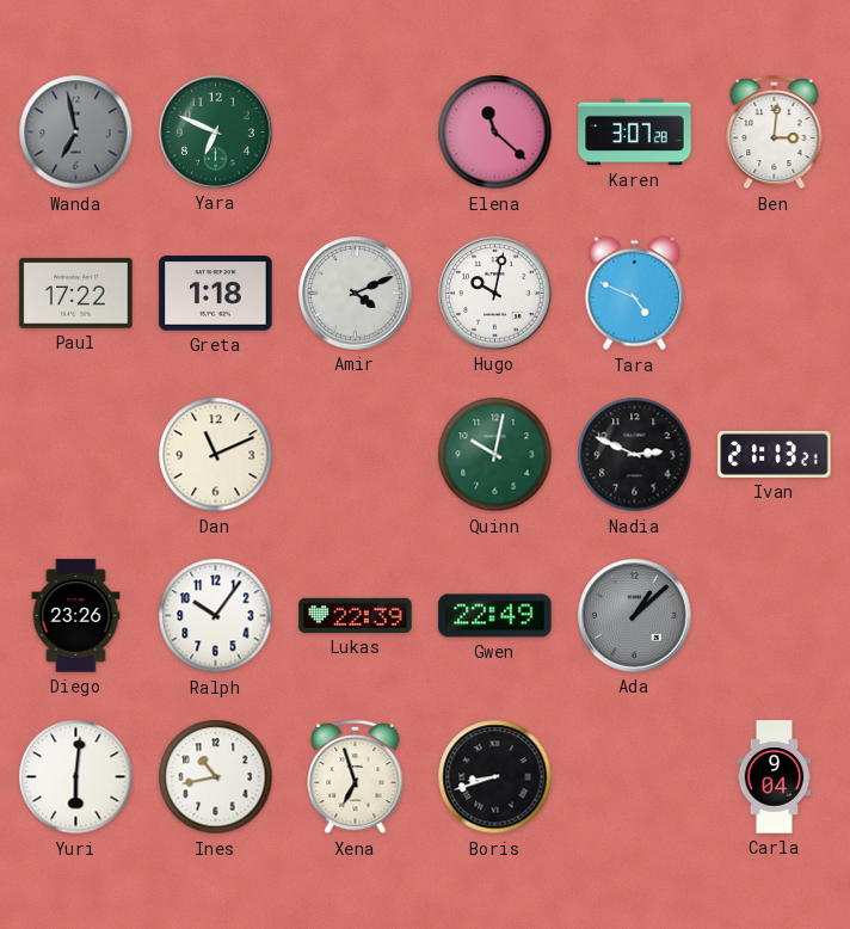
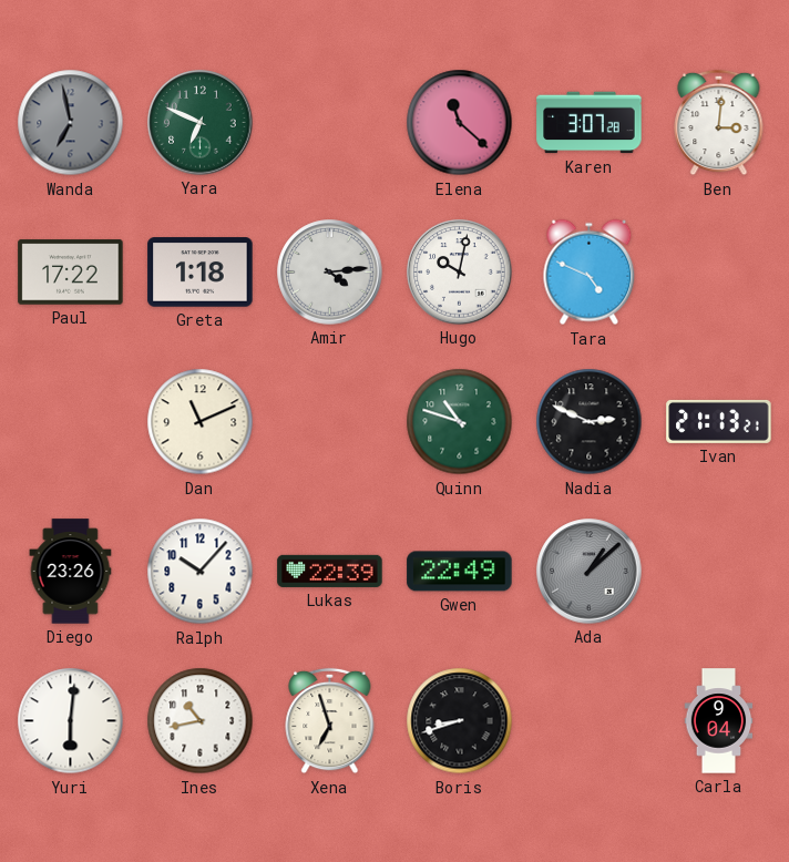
Amir: 4:11 -> 4:14
Quinn: 10:02 -> 10:48
Ralph: 10:06 -> 10:07
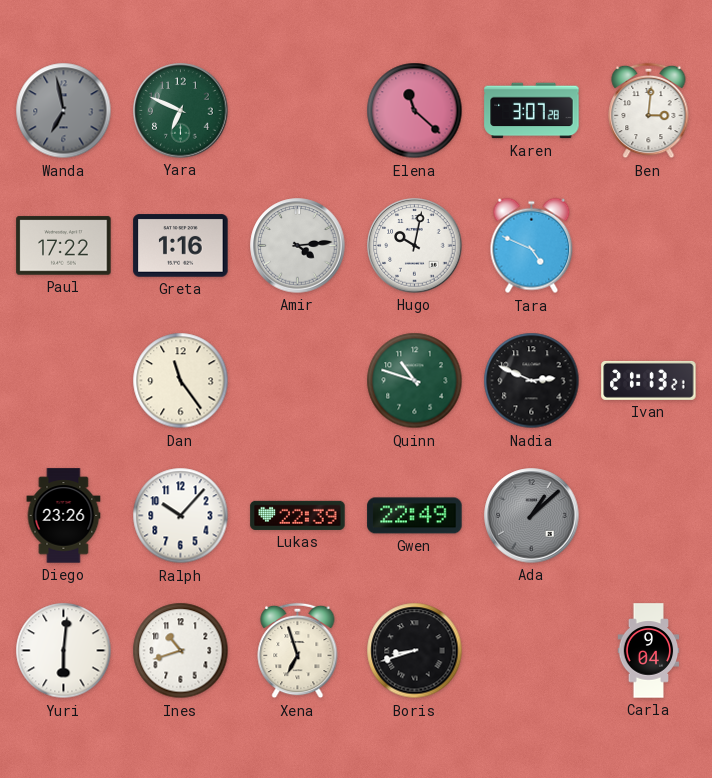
Greta: 1:18 -> 1:16
Dan: 11:11 -> 11:24
Ines: 10:43 -> 10:42
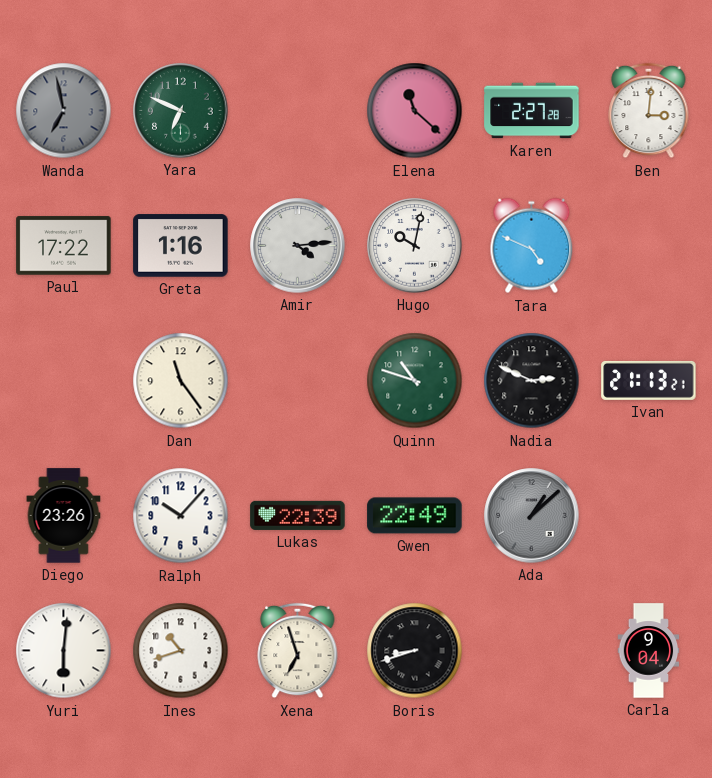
Karen: 3:07 -> 2:27
